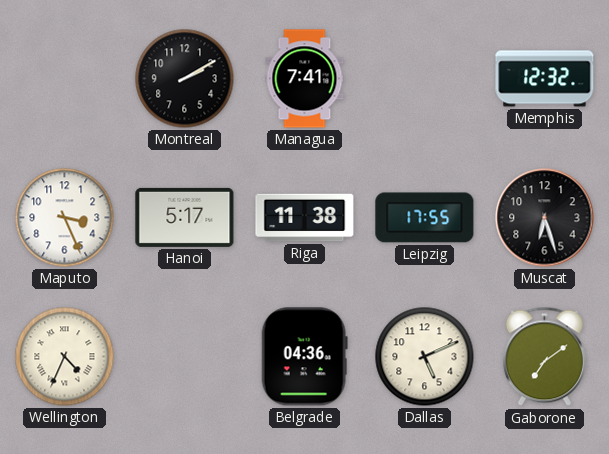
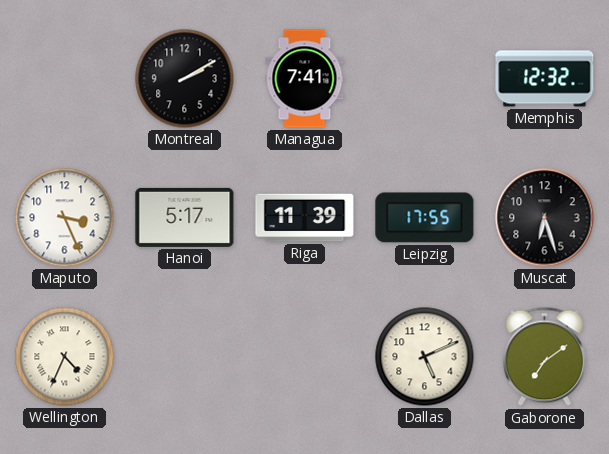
Riga: 11:38 -> 11:39
Belgrade: 04:36 -> none
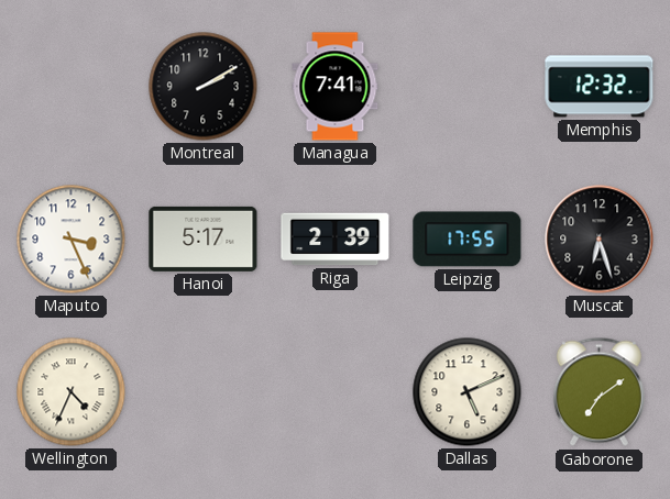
Riga: 11:39 -> 2:39
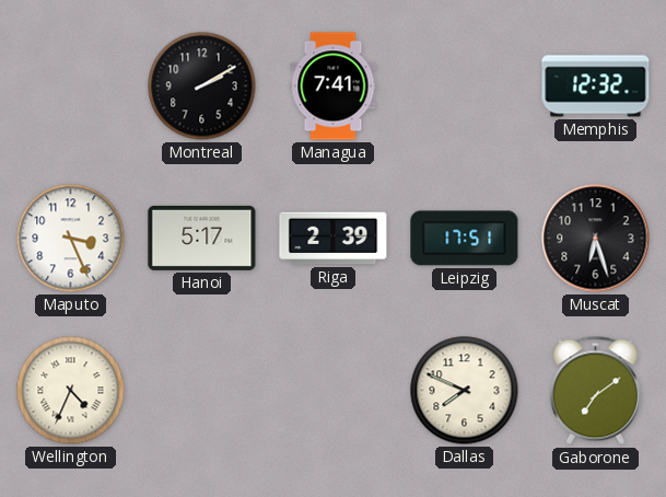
Leipzig: 17:55 -> 17:51
Dallas: 5:11 -> 7:49
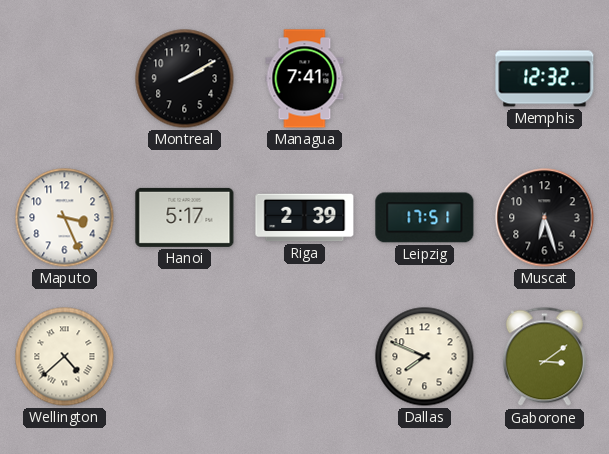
Wellington: 4:34 -> 4:38
Gaborone: 7:09 -> 3:09
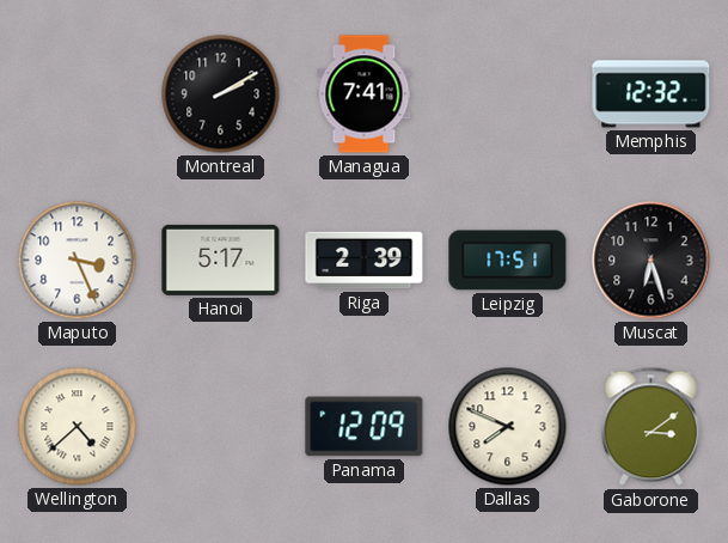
Panama: none -> 12:09
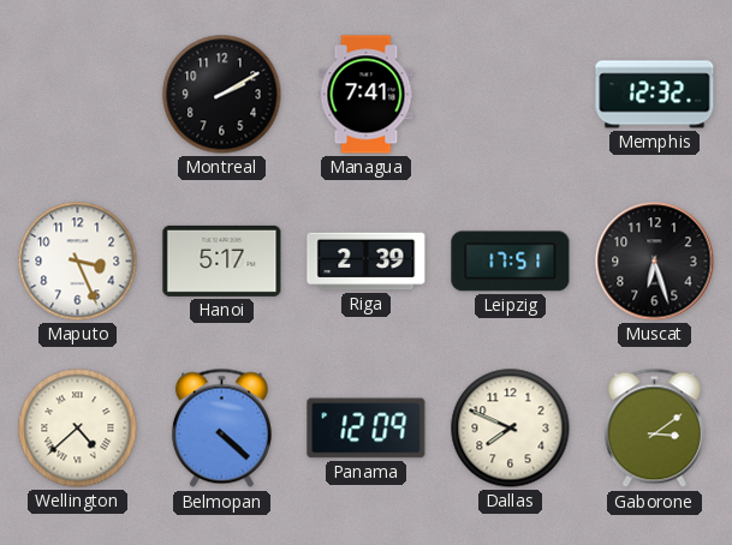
Belmopan: none -> 4:22
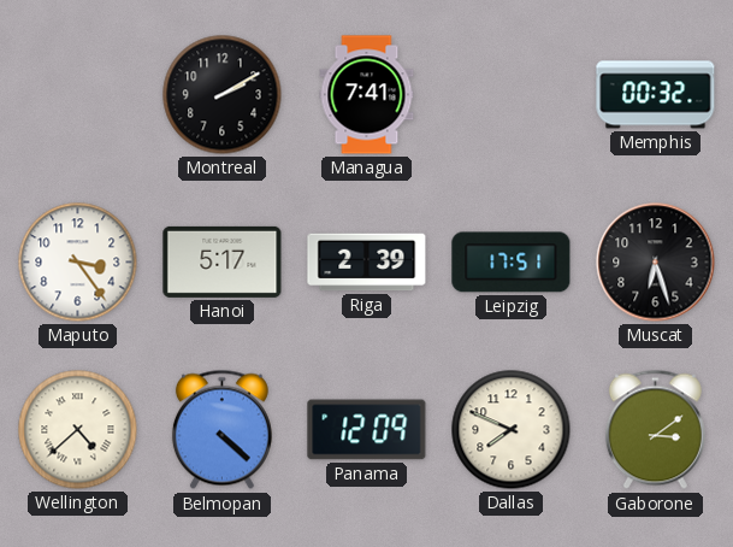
Memphis: 12:32 -> 00:32
Maputo: 3:26 -> 3:24
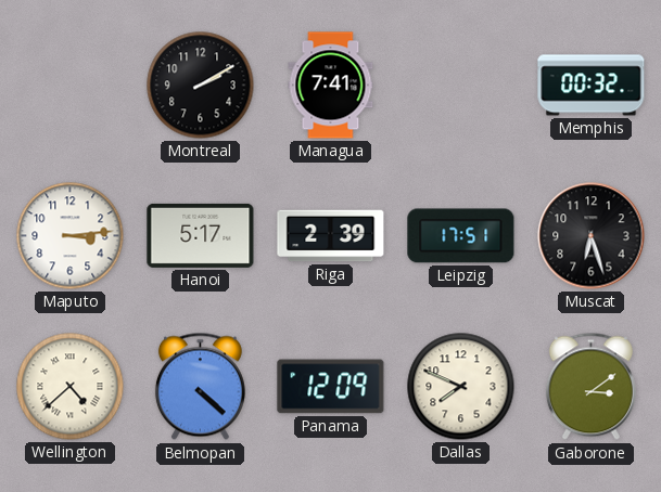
Maputo: 3:24 -> 3:14
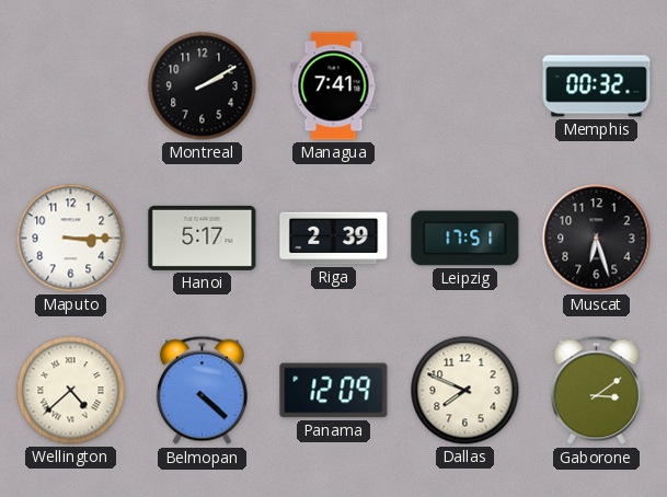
Maputo: 3:14 -> 3:15
